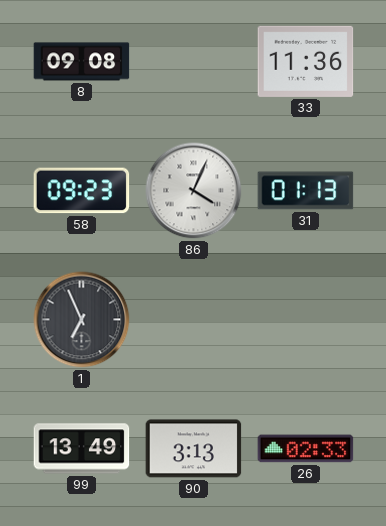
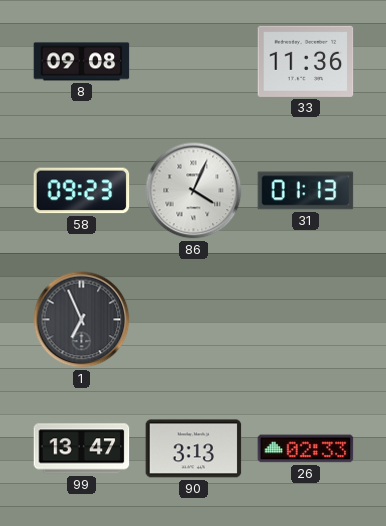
99: 13:49 -> 13:47
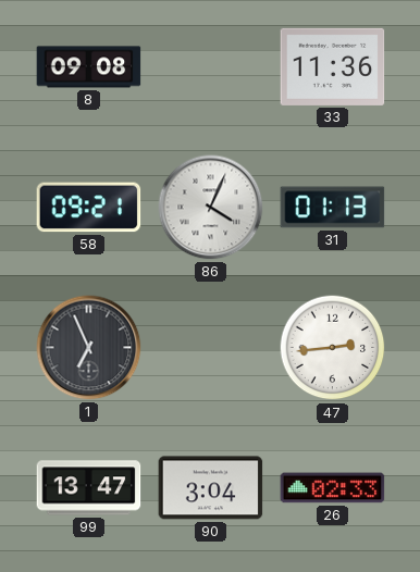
58: 09:23 -> 09:21
47: none -> 2:44
90: 3:13 -> 3:04
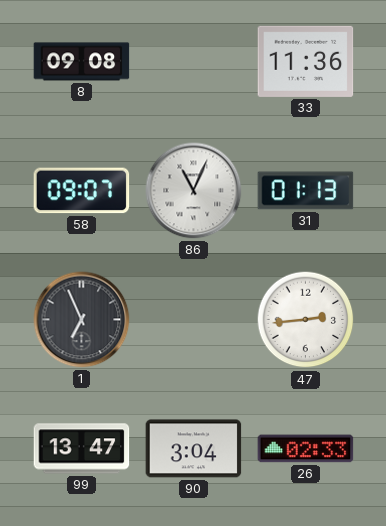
58: 09:21 -> 09:07
86: 4:04 -> 11:04
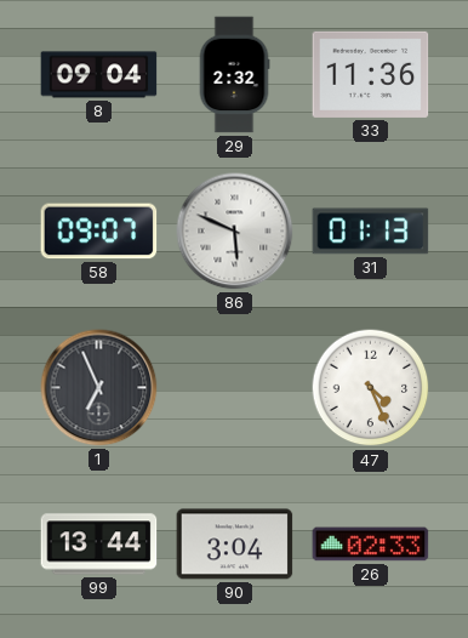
8: 09:08 -> 09:04
29: none -> 2:32
86: 11:04 -> 5:49
47: 2:44 -> 4:26
99: 13:47 -> 13:44
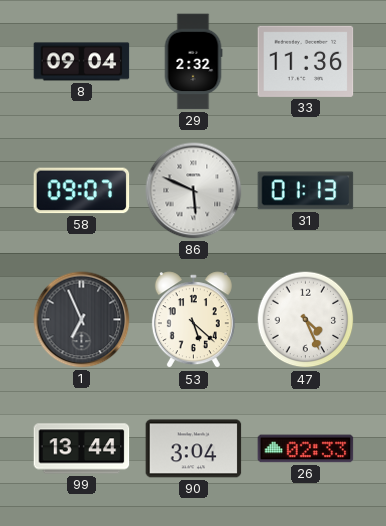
53: none -> 5:22
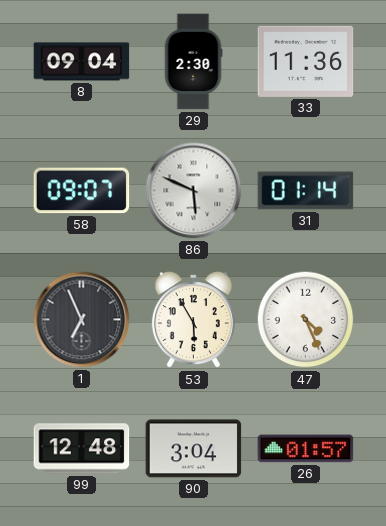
29: 2:32 -> 2:30
31: 01:13 -> 01:14
53: 5:22 -> 5:55
99: 13:44 -> 12:48
26: 02:33 -> 01:57
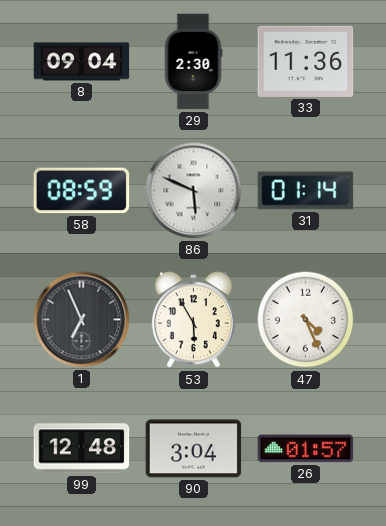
58: 09:07 -> 08:59
